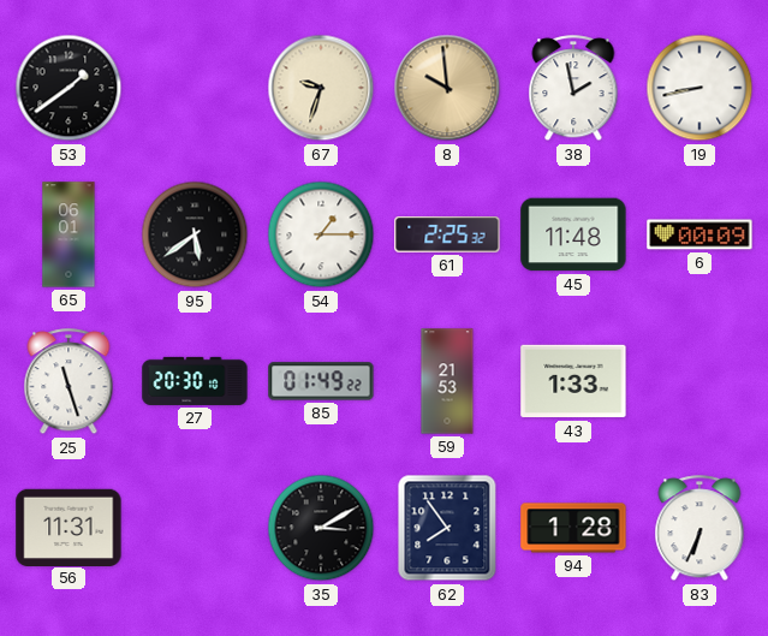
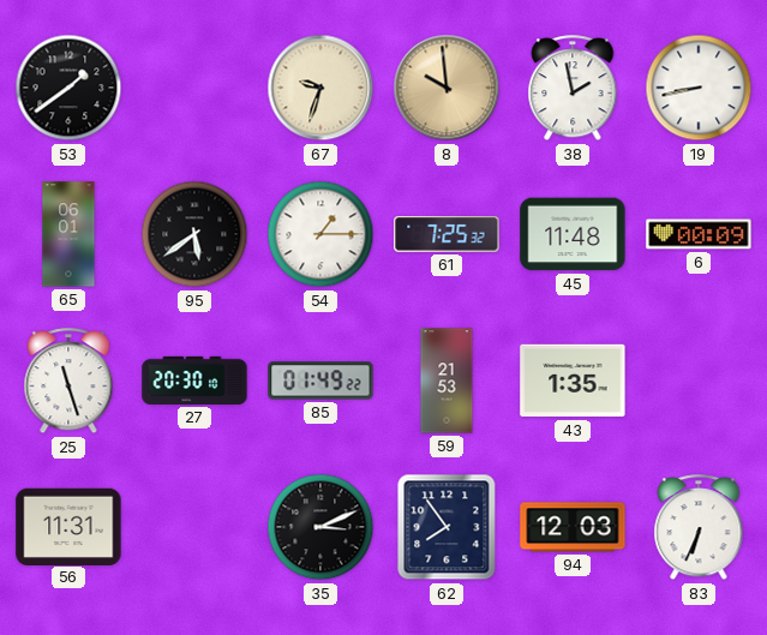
61: 2:25 -> 7:25
43: 1:33 -> 1:35
35: 3:10 -> 3:11
94: 1:28 -> 12:03
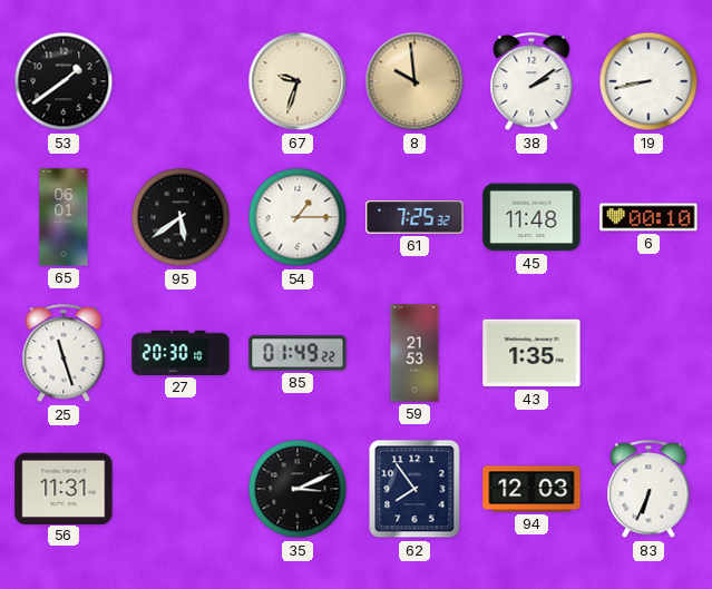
38: 1:58 -> 2:09
6: 00:09 -> 00:10
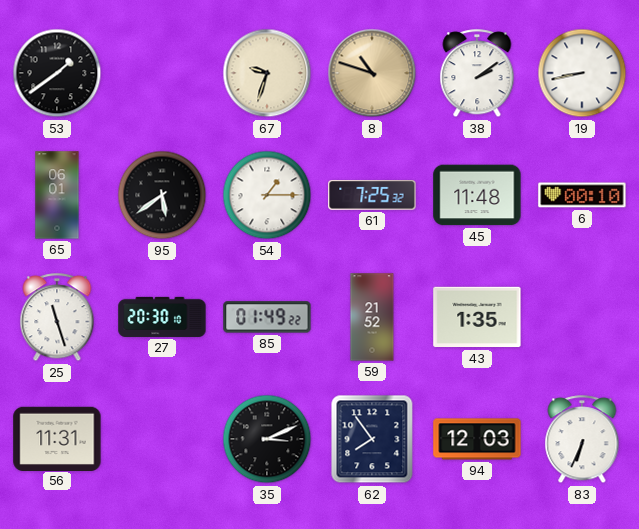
8: 9:59 -> 10:48
59: 21:53 -> 21:52
